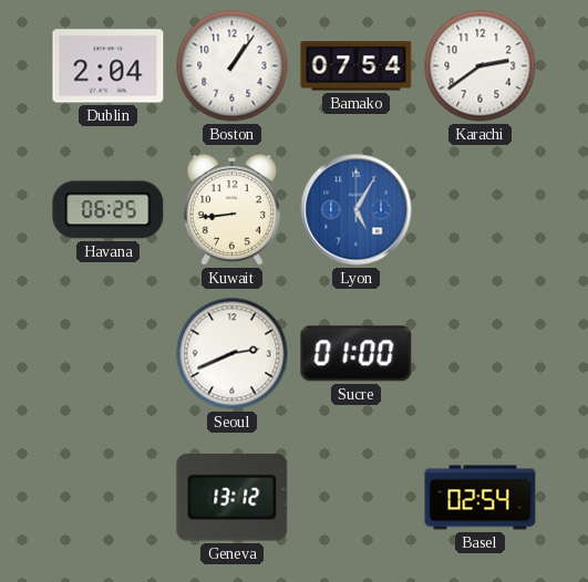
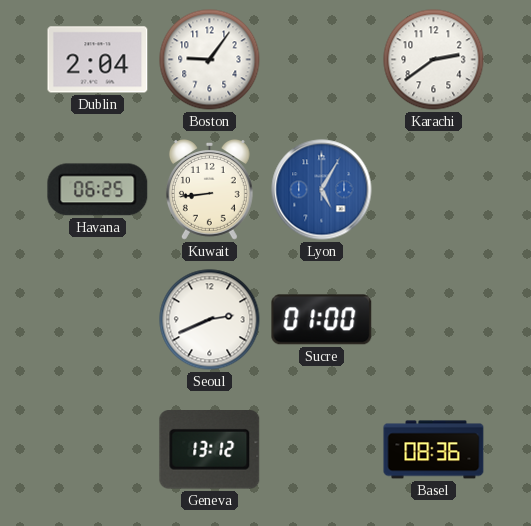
Boston: 1:06 -> 9:06
Bamako: 07:54 -> none
Basel: 02:54 -> 08:36
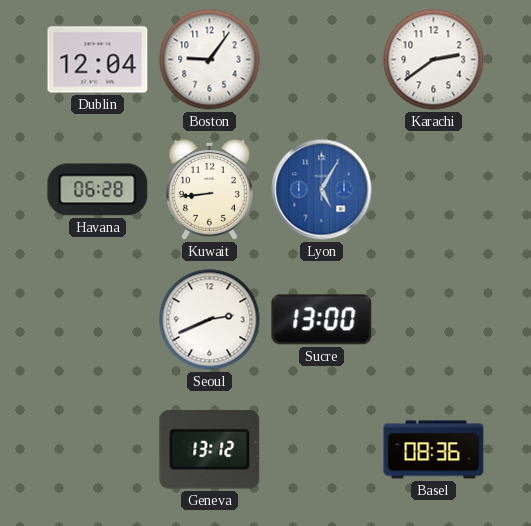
Dublin: 2:04 -> 12:04
Havana: 06:25 -> 06:28
Sucre: 01:00 -> 13:00
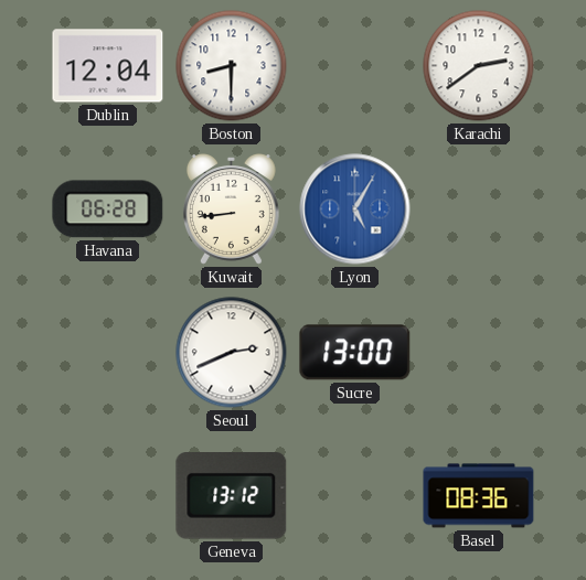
Boston: 9:06 -> 8:30
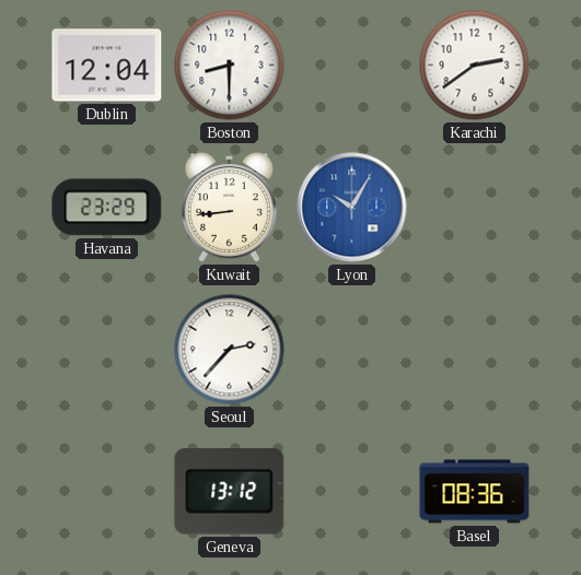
Havana: 06:28 -> 23:29
Lyon: 5:05 -> 10:05
Seoul: 2:41 -> 2:37
Sucre: 13:00 -> none
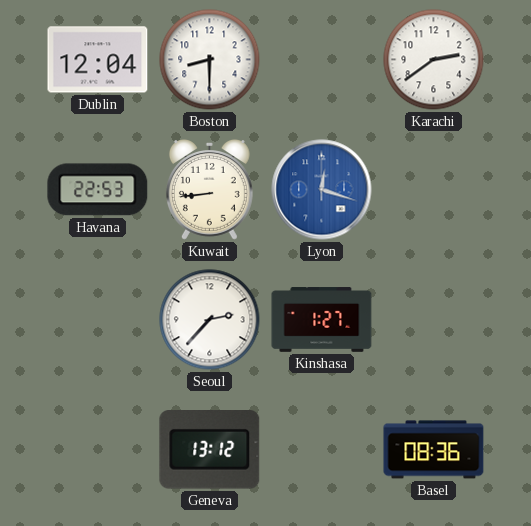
Havana: 23:29 -> 22:53
Lyon: 10:05 -> 12:18
Kinshasa: none -> 1:27
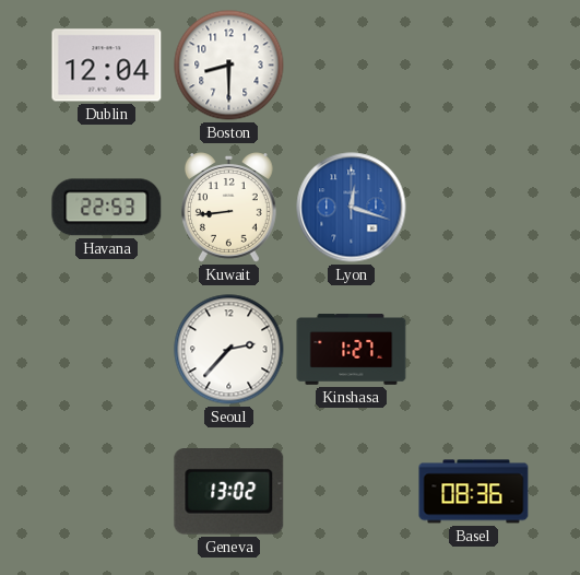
Karachi: 2:39 -> none
Geneva: 13:12 -> 13:02
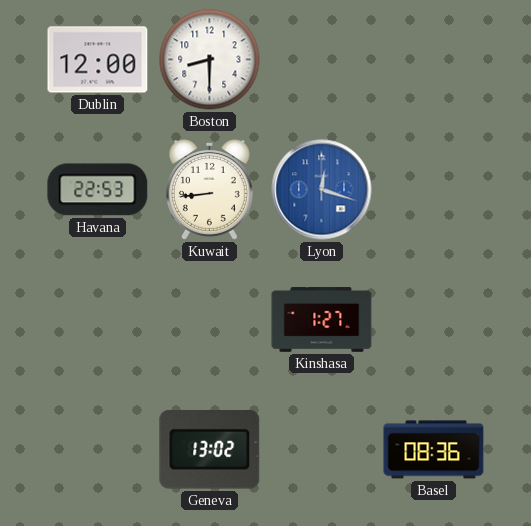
Dublin: 12:04 -> 12:00
Seoul: 2:37 -> none
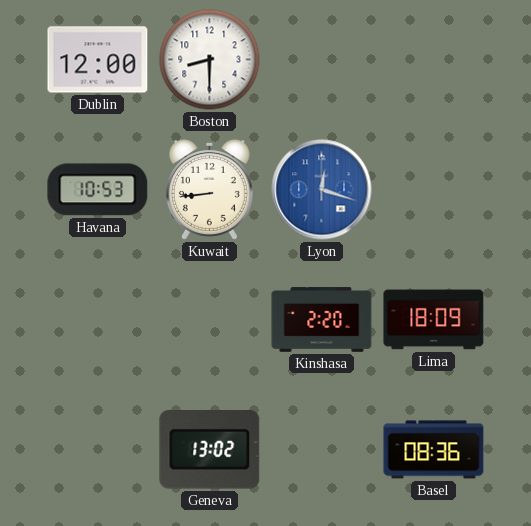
Havana: 22:53 -> 10:53
Kinshasa: 1:27 -> 2:20
Lima: none -> 18:09
